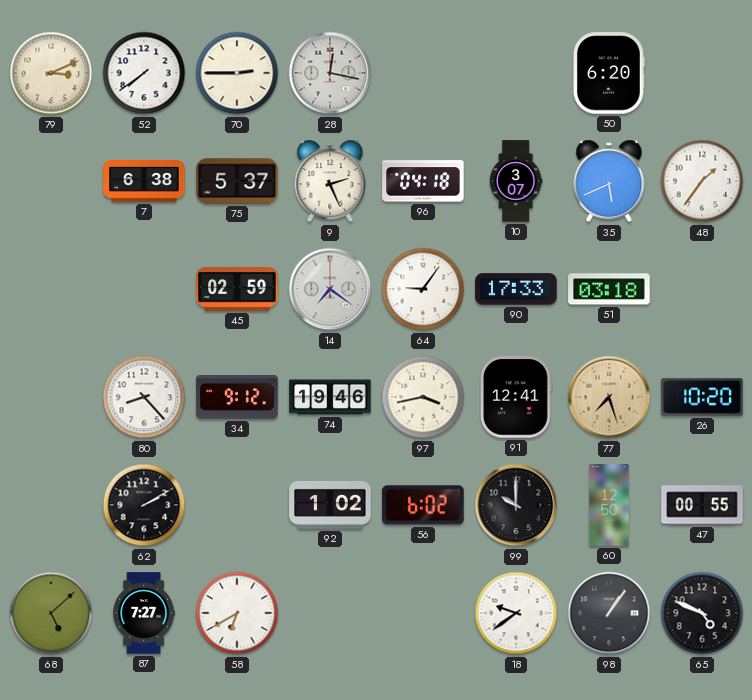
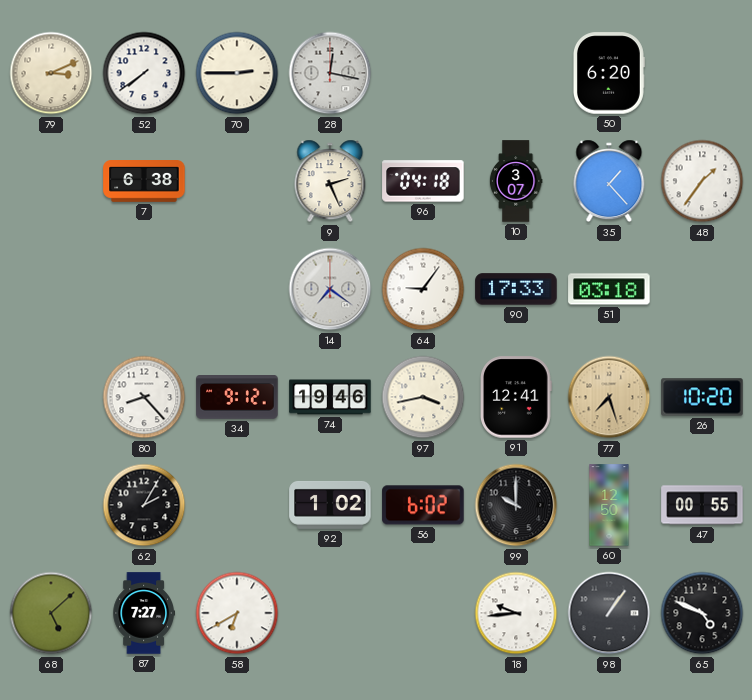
75: 5:37 -> none
35: 5:41 -> 1:23
45: 02:59 -> none
62: 2:10 -> 2:05
18: 9:39 -> 9:44
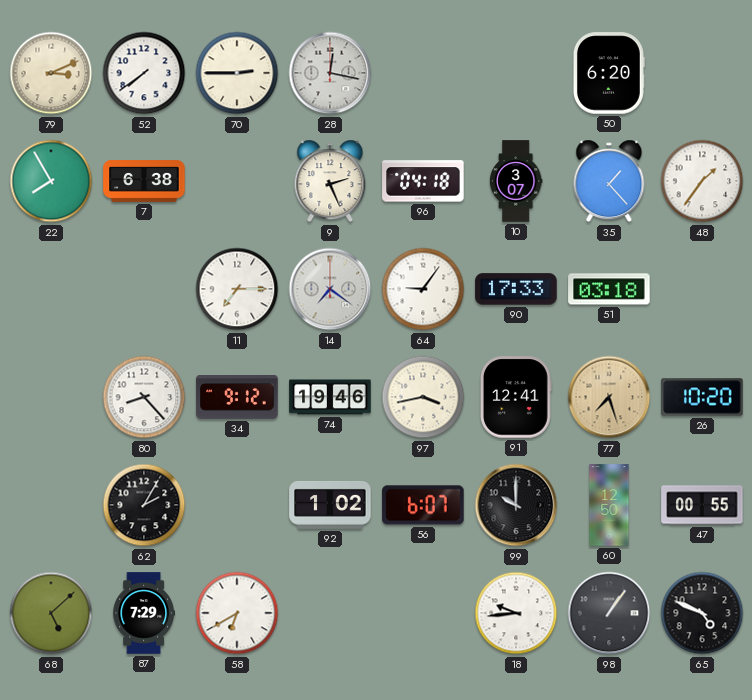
22: none -> 7:55
11: none -> 7:15
56: 6:02 -> 6:07
87: 7:27 -> 7:29
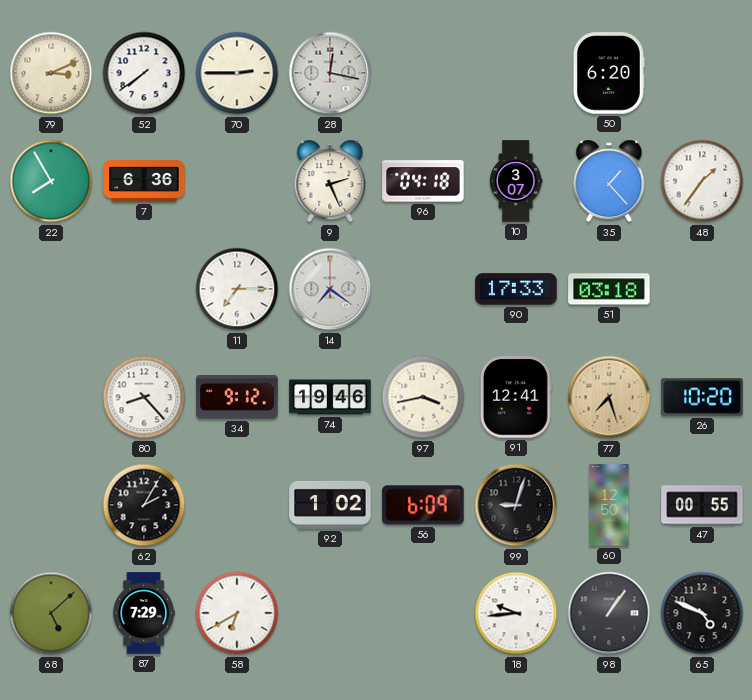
7: 6:38 -> 6:36
64: 9:06 -> none
56: 6:07 -> 6:09
99: 10:00 -> 9:03
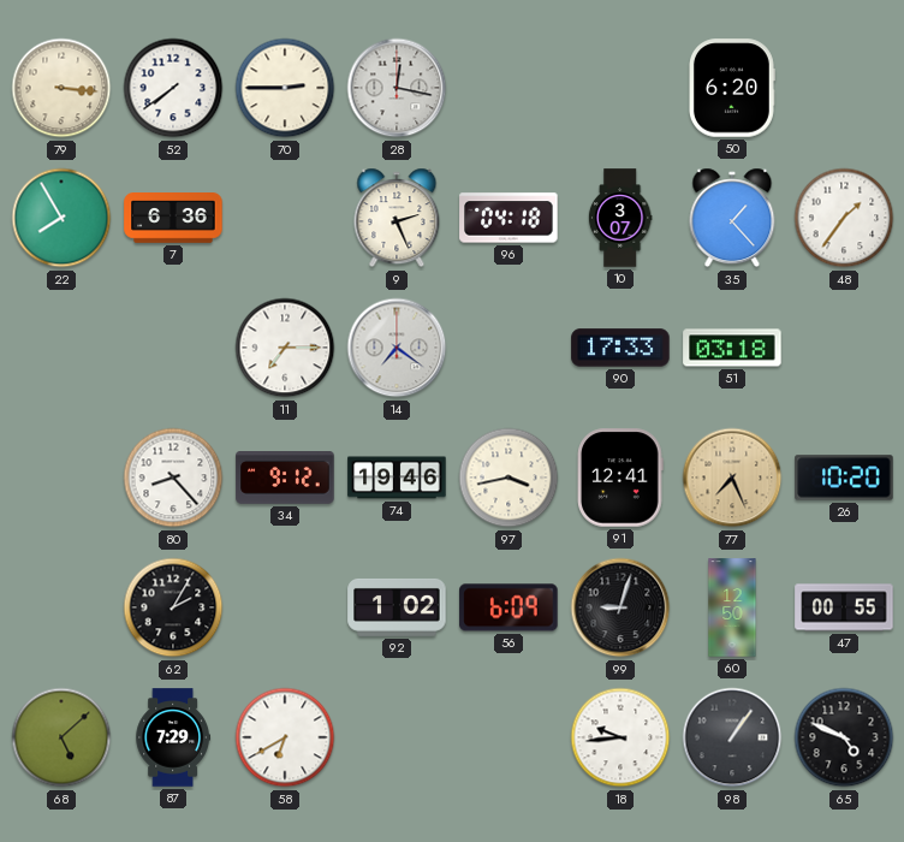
79: 3:11 -> 3:16
77: 7:27 -> 7:26
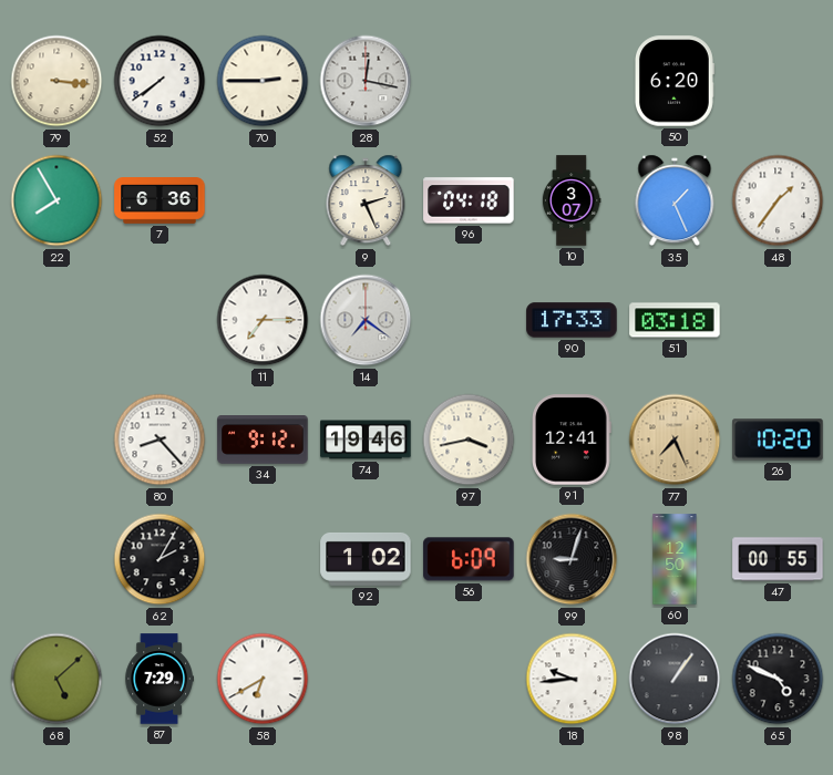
35: 1:23 -> 1:26
